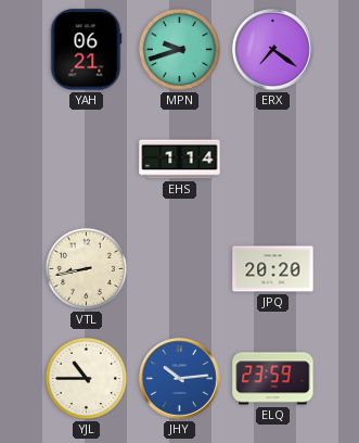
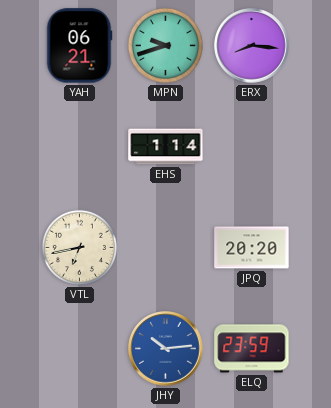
ERX: 7:21 -> 8:16
VTL: 8:43 -> 6:43
YJL: 10:45 -> none
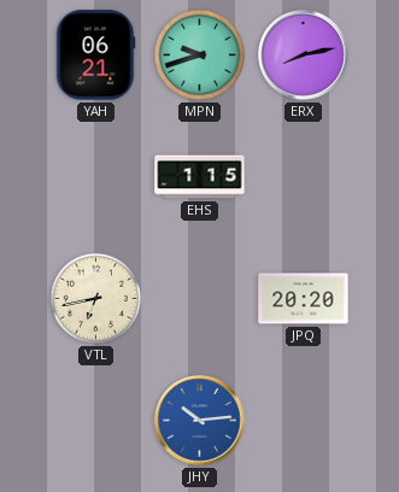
ERX: 8:16 -> 8:13
EHS: 1:14 -> 1:15
ELQ: 23:59 -> none
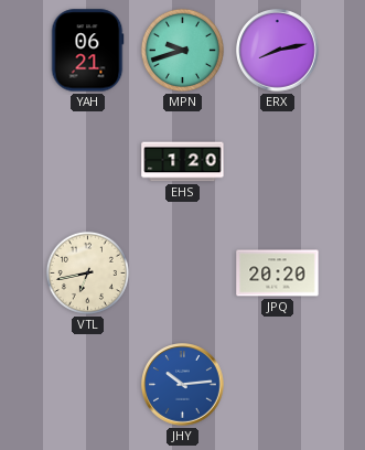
EHS: 1:15 -> 1:20
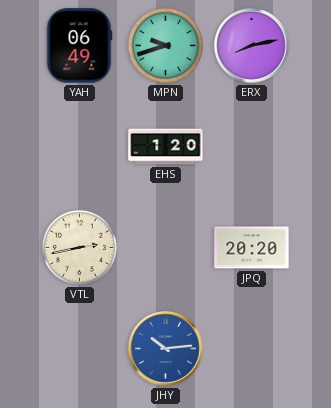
YAH: 06:21 -> 06:49
VTL: 6:43 -> 2:43
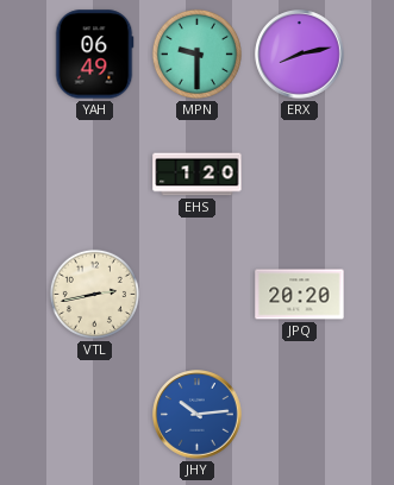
MPN: 9:42 -> 9:30
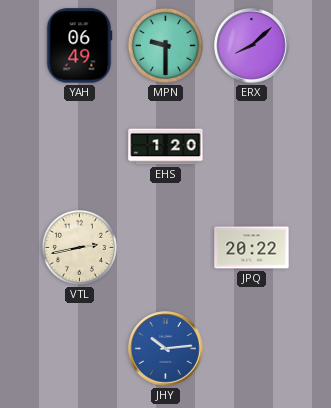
ERX: 8:13 -> 8:08
JPQ: 20:20 -> 20:22
